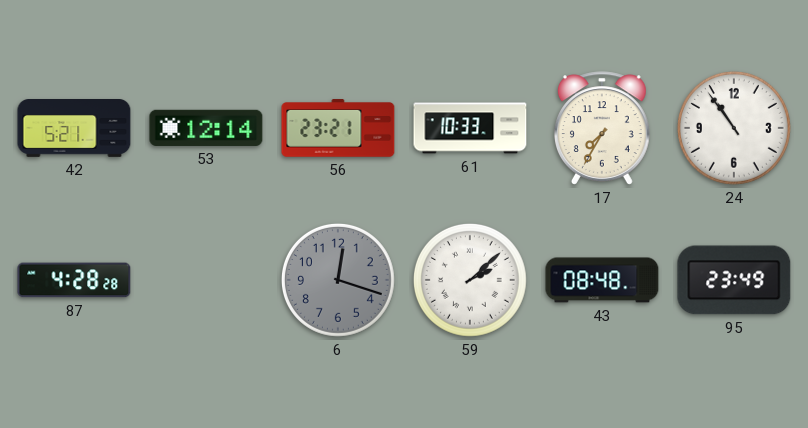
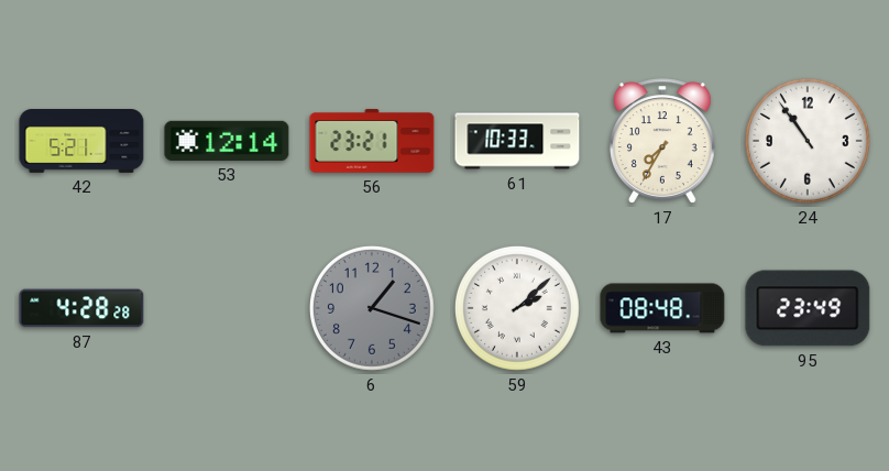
6: 12:18 -> 1:18
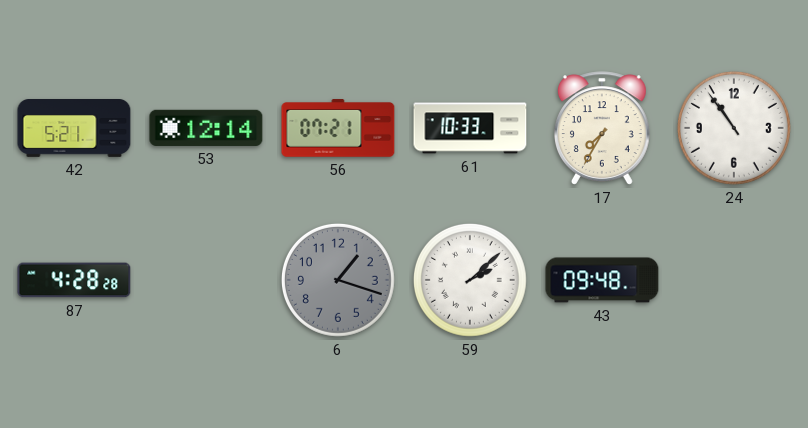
56: 23:21 -> 07:21
43: 08:48 -> 09:48
95: 23:49 -> none
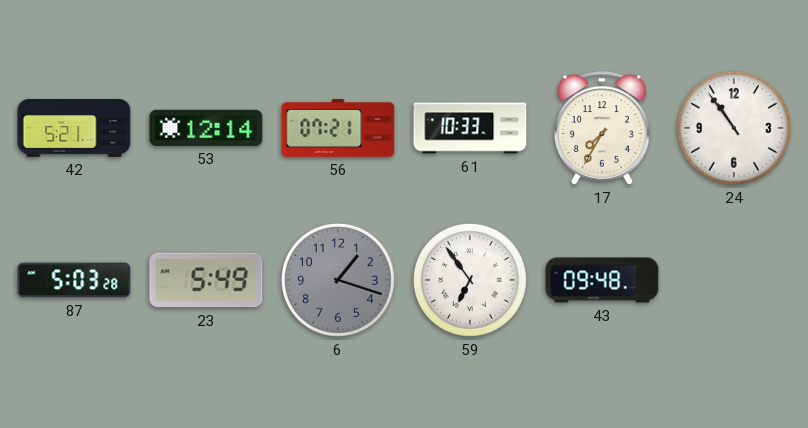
87: 4:28 -> 5:03
23: none -> 5:49
59: 2:08 -> 6:54
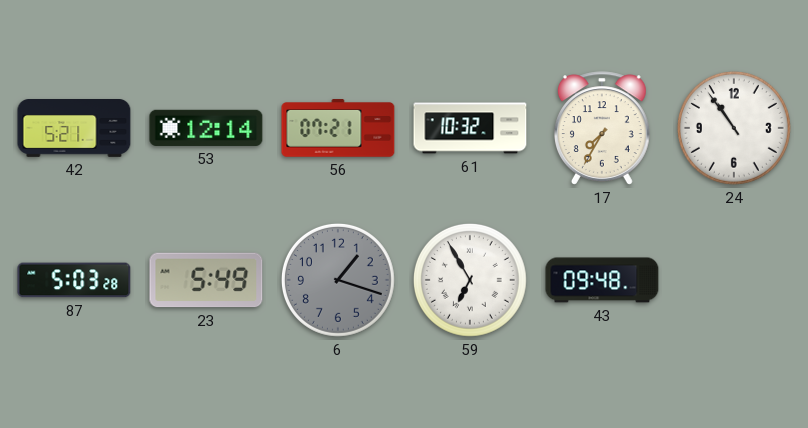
61: 10:33 -> 10:32
59: 6:54 -> 6:55
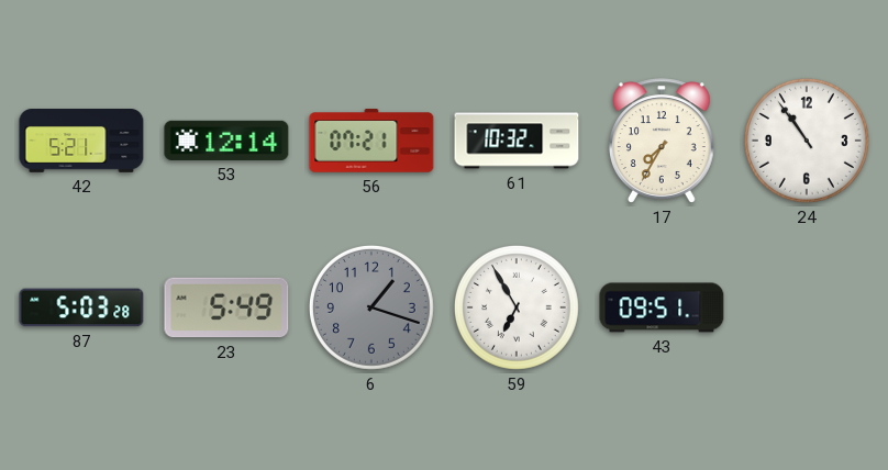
43: 09:48 -> 09:51
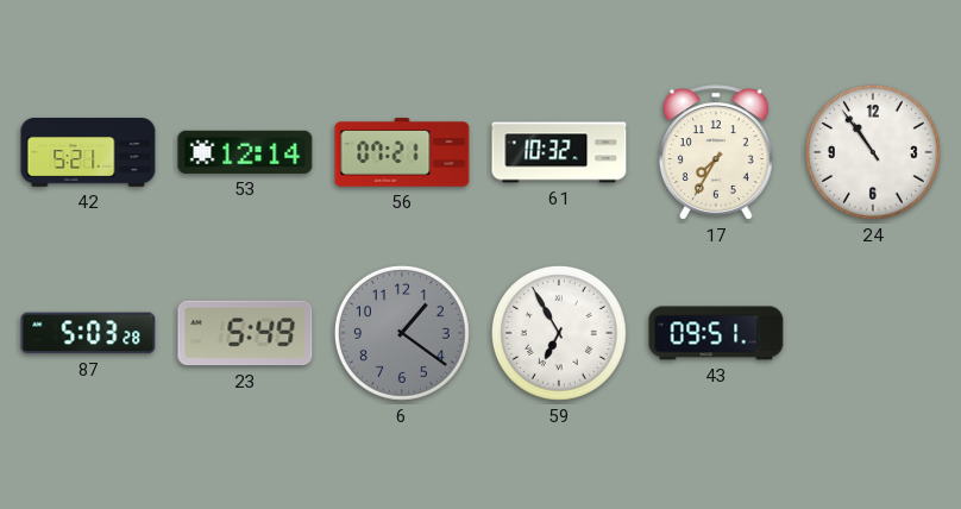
6: 1:18 -> 1:21
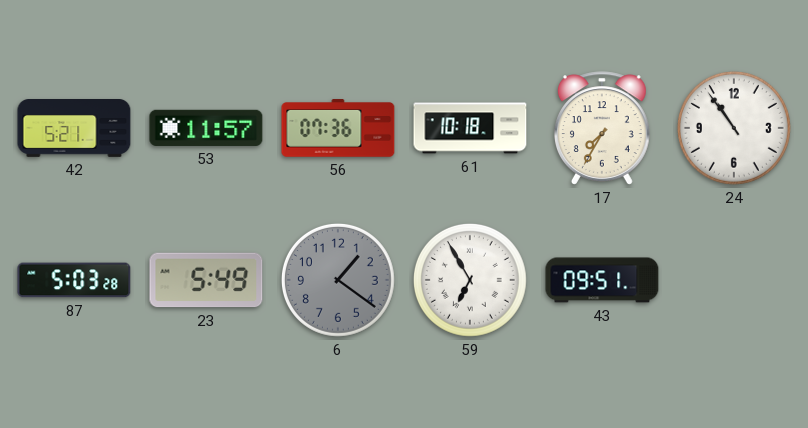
53: 12:14 -> 11:57
56: 07:21 -> 07:36
61: 10:32 -> 10:18
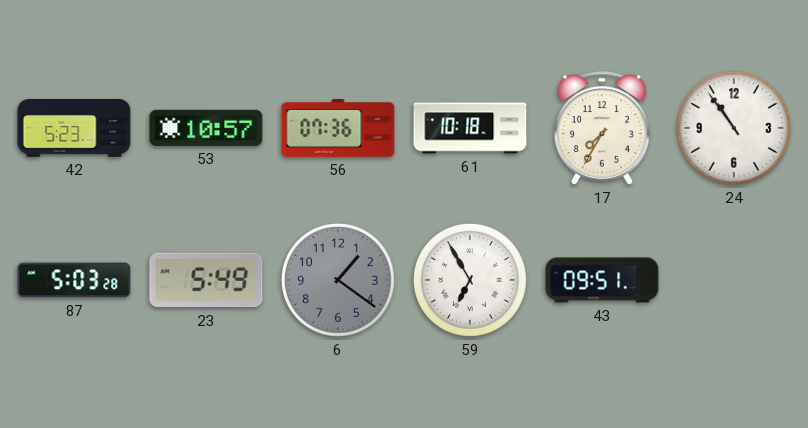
42: 5:21 -> 5:23
53: 11:57 -> 10:57
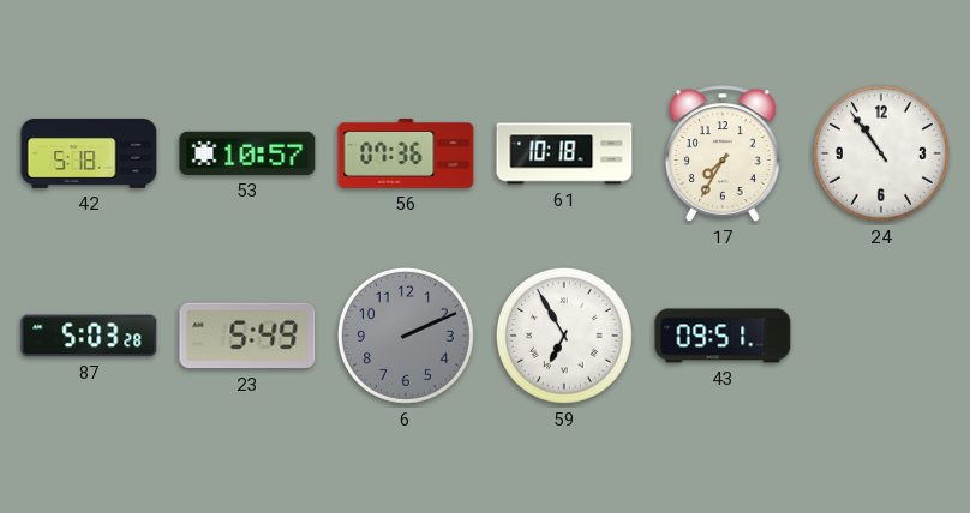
42: 5:23 -> 5:18
6: 1:21 -> 2:11
